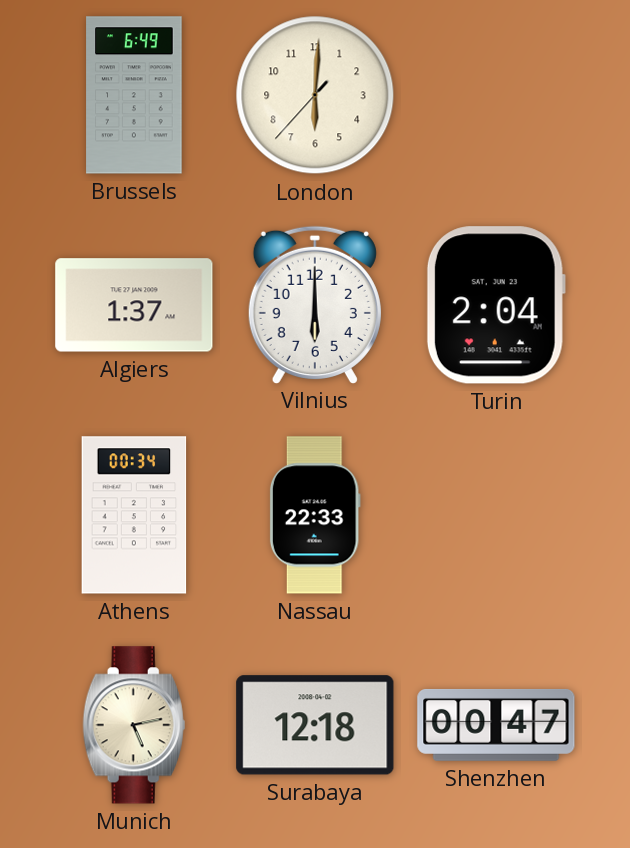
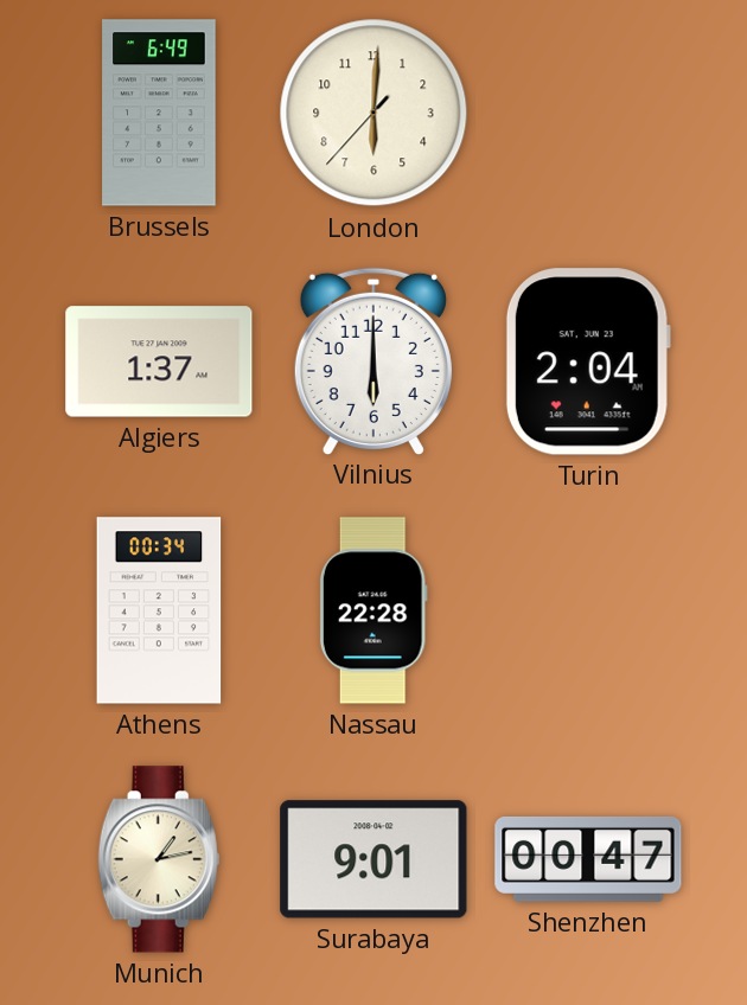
Nassau: 22:33 -> 22:28
Munich: 5:13 -> 1:13
Surabaya: 12:18 -> 9:01
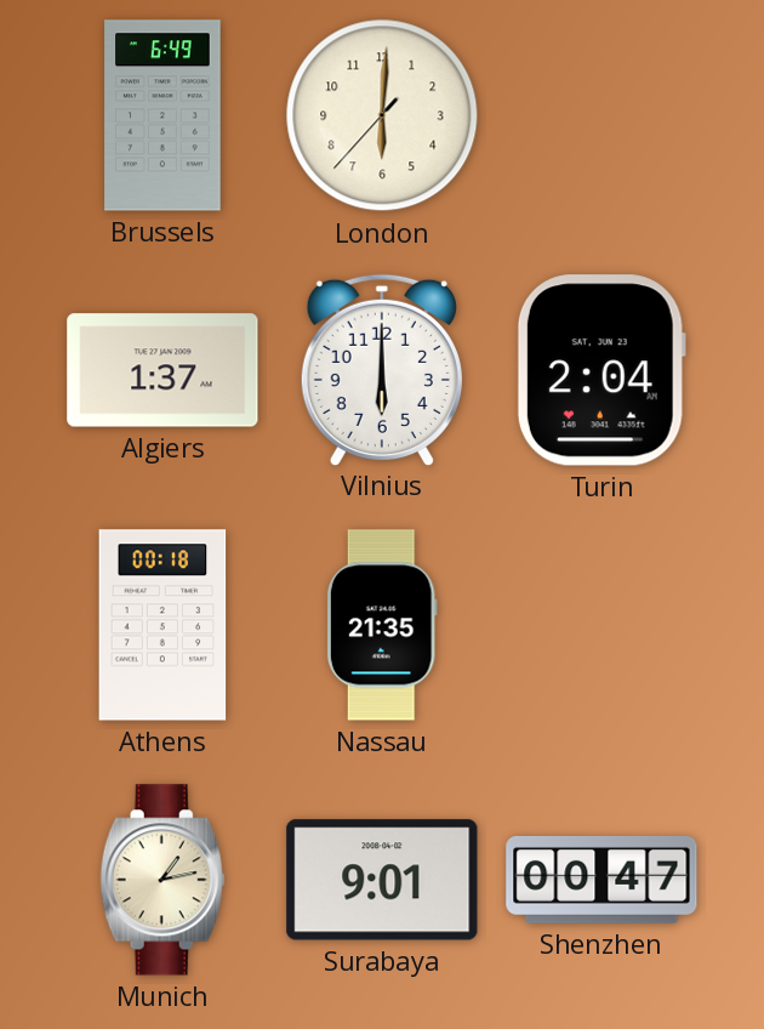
Athens: 00:34 -> 00:18
Nassau: 22:28 -> 21:35
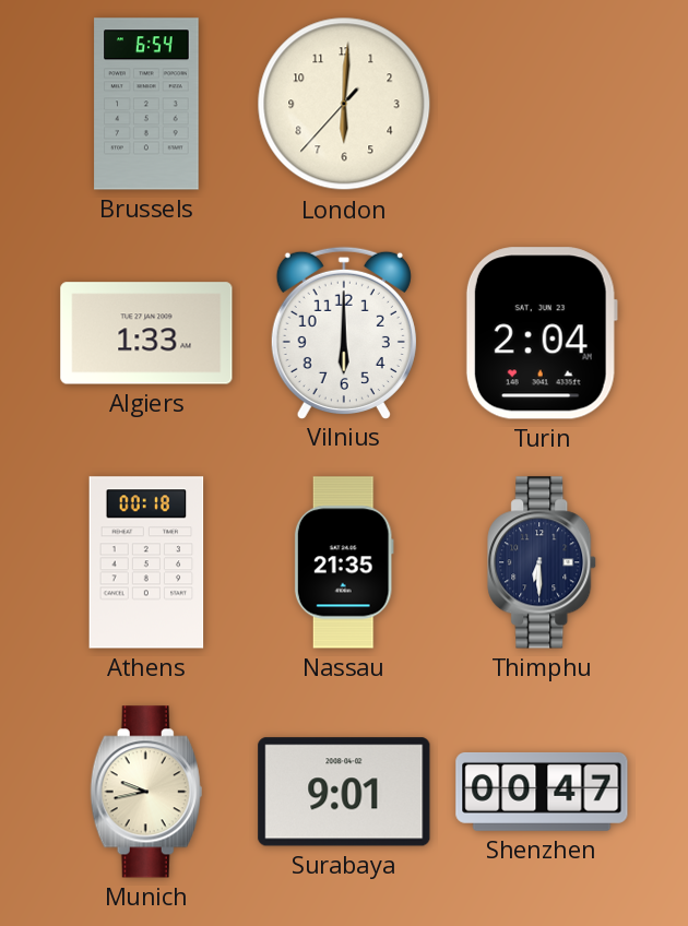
Brussels: 6:49 -> 6:54
Algiers: 1:37 -> 1:33
Thimphu: none -> 6:30
Munich: 1:13 -> 9:43
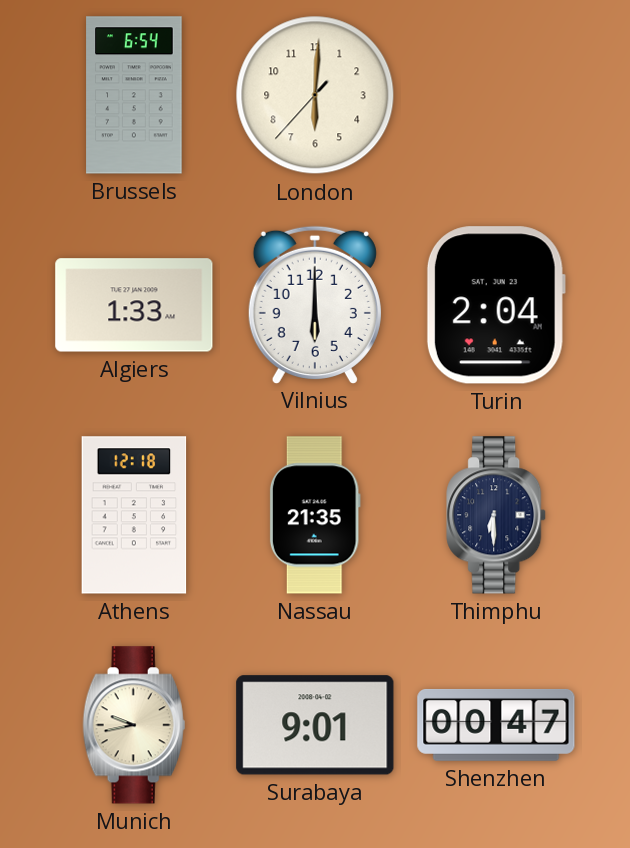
Athens: 00:18 -> 12:18
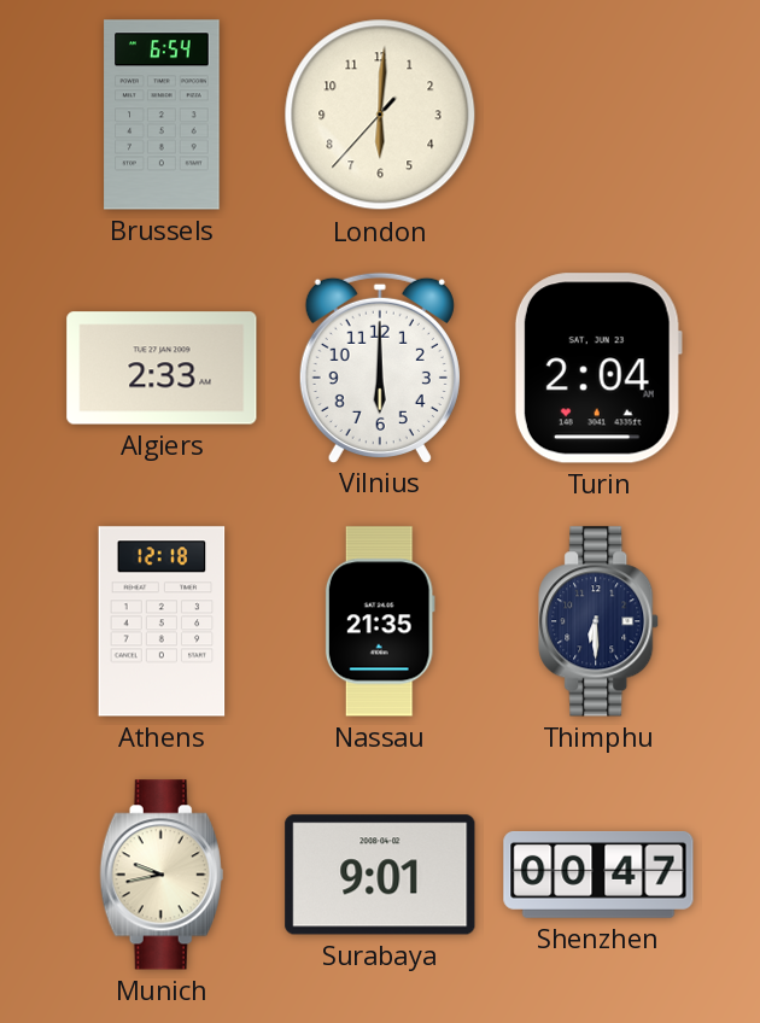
Algiers: 1:33 -> 2:33
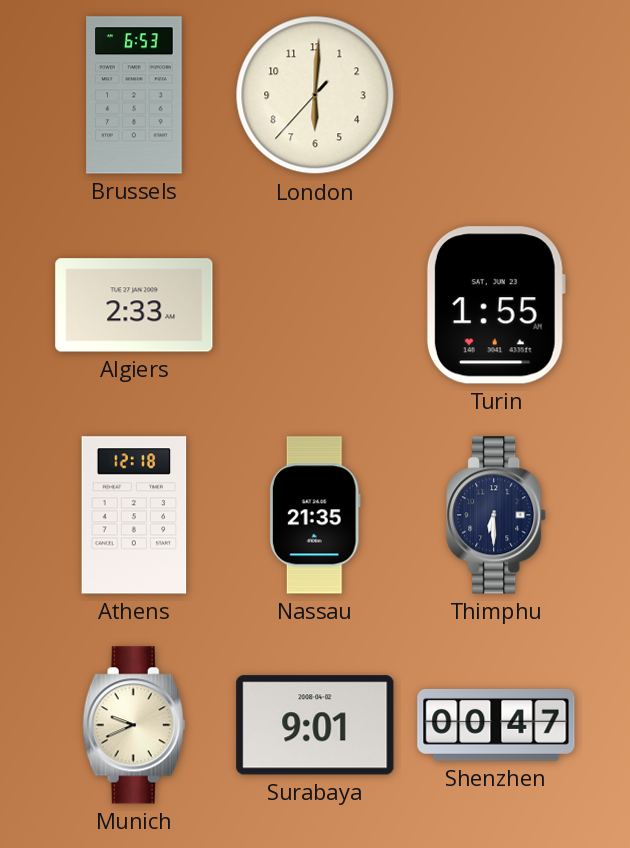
Brussels: 6:54 -> 6:53
Vilnius: 6:00 -> none
Turin: 2:04 -> 1:55
Munich: 9:43 -> 9:41
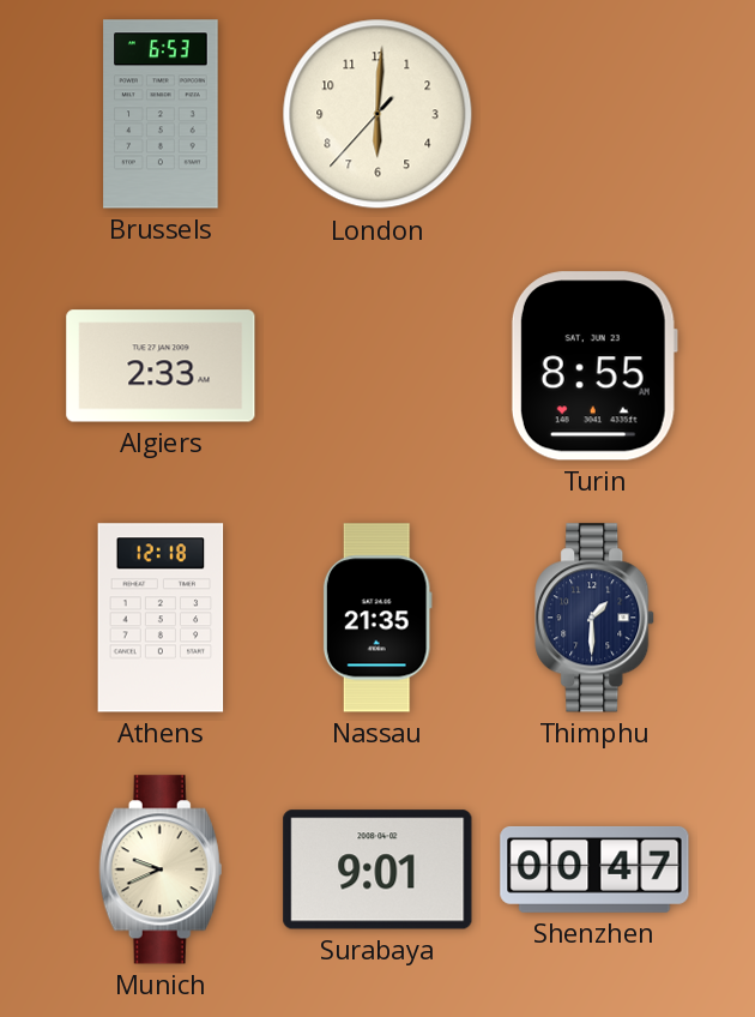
Turin: 1:55 -> 8:55
Thimphu: 6:30 -> 1:30
